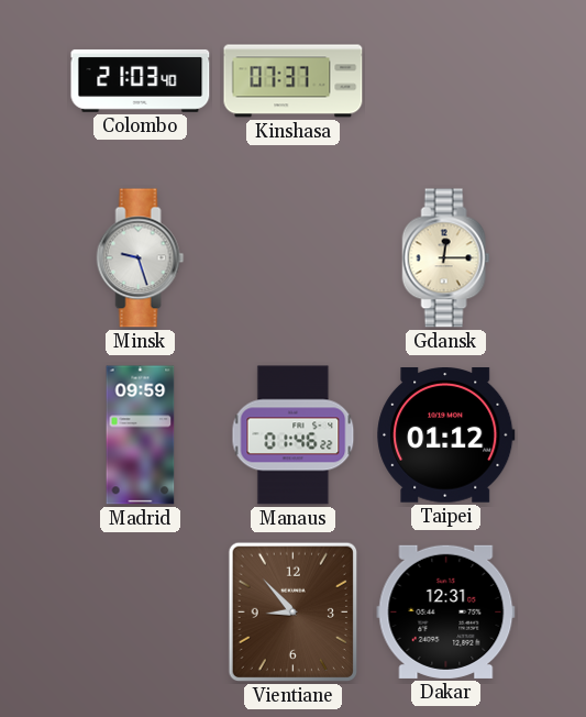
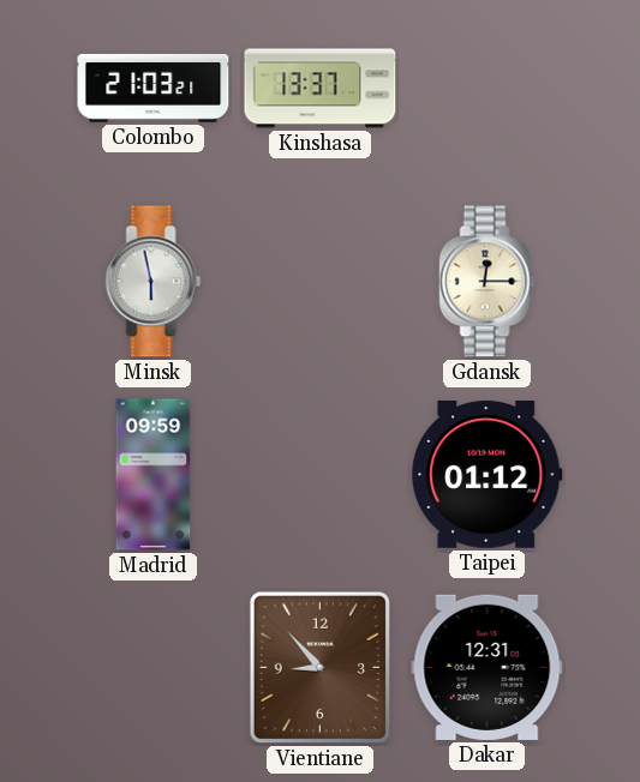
Colombo: 21:03:40 -> 21:03:21
Kinshasa: 07:37 -> 13:37
Minsk: 9:27 -> 5:58
Manaus: 01:46 -> none
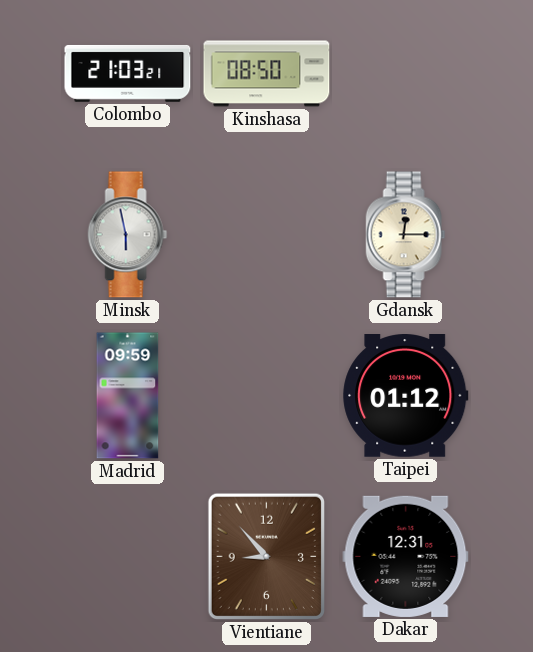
Kinshasa: 13:37 -> 08:50
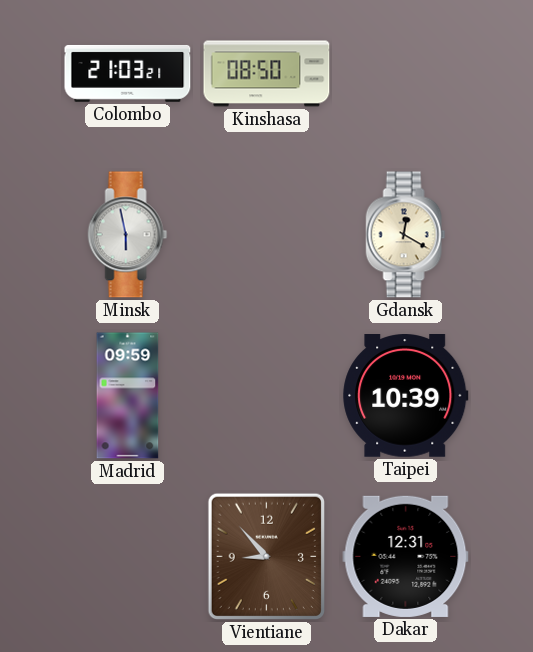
Gdansk: 12:15 -> 12:20
Taipei: 01:12 -> 10:39
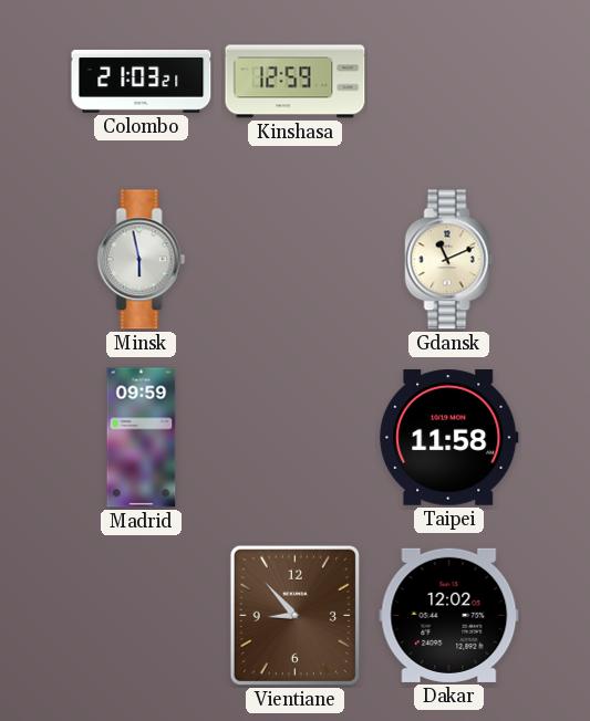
Kinshasa: 08:50 -> 12:59
Gdansk: 12:20 -> 11:11
Taipei: 10:39 -> 11:58
Dakar: 12:31 -> 12:02
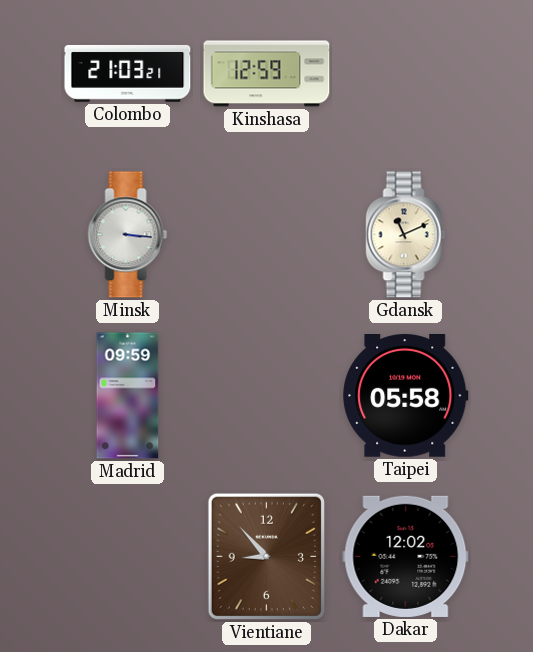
Minsk: 5:58 -> 3:16
Taipei: 11:58 -> 05:58
